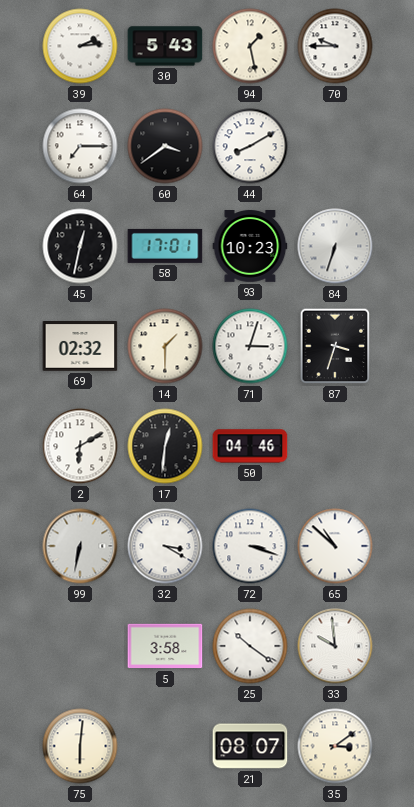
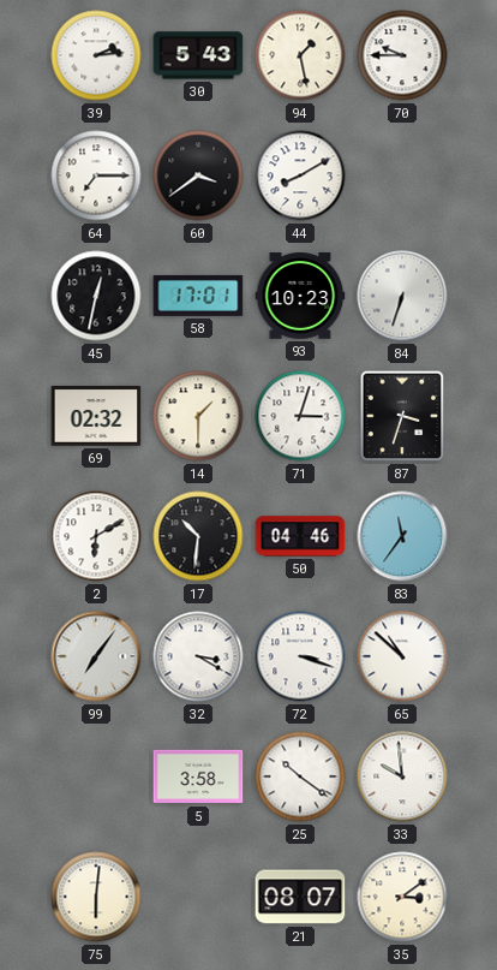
17: 12:31 -> 10:31
83: none -> 11:36
99: 6:32 -> 7:06
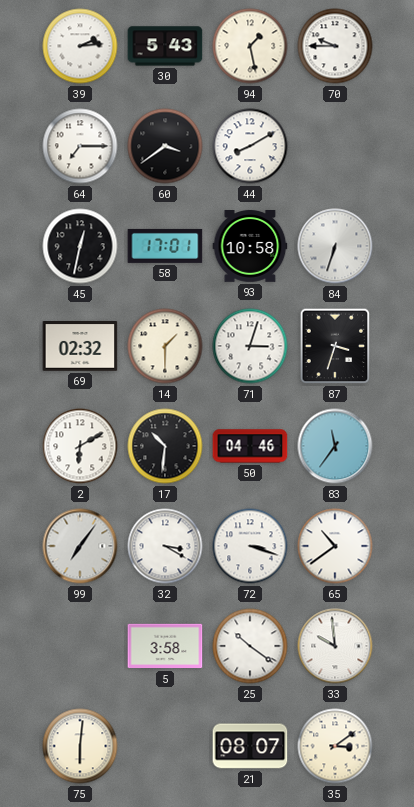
93: 10:23 -> 10:58
65: 10:52 -> 10:39
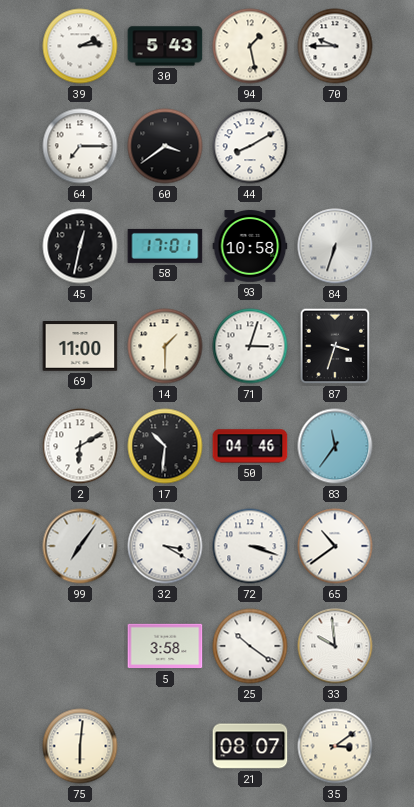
69: 02:32 -> 11:00
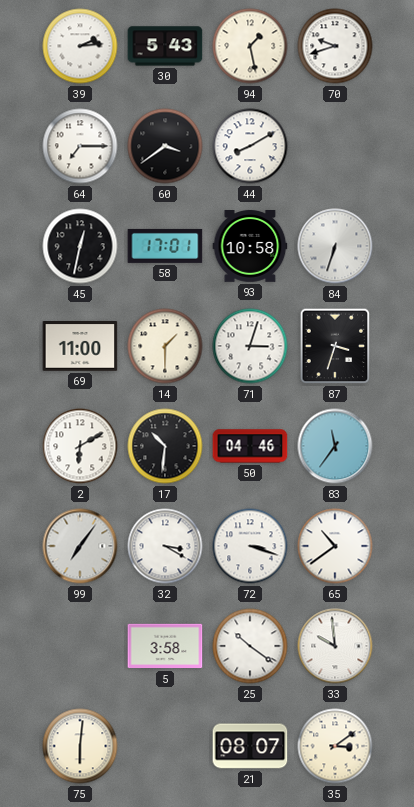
70: 9:45 -> 9:42
